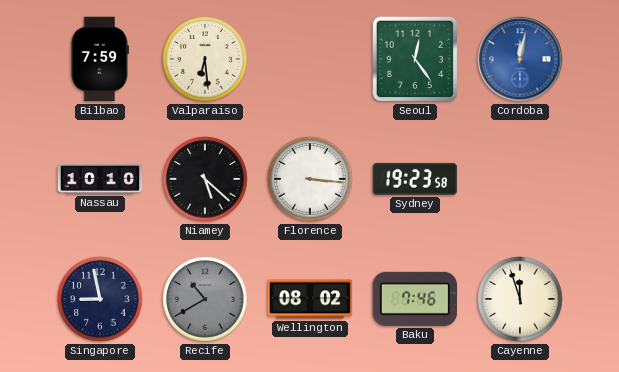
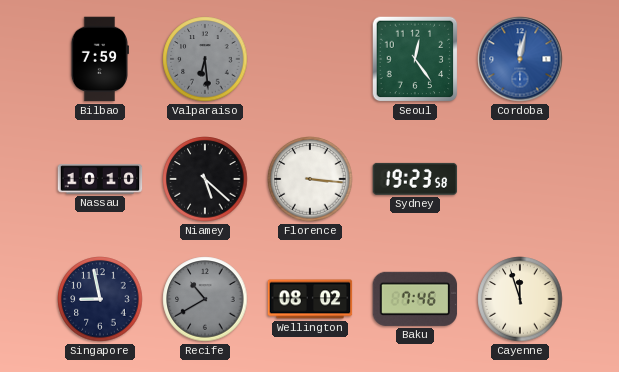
Valparaiso dial: cream -> grey
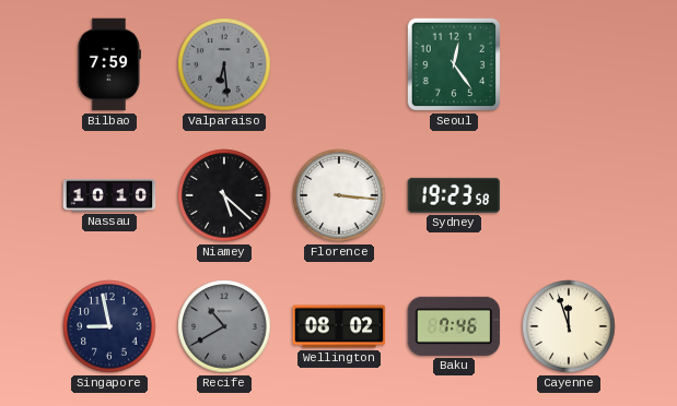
Cordoba: 12:02 -> none
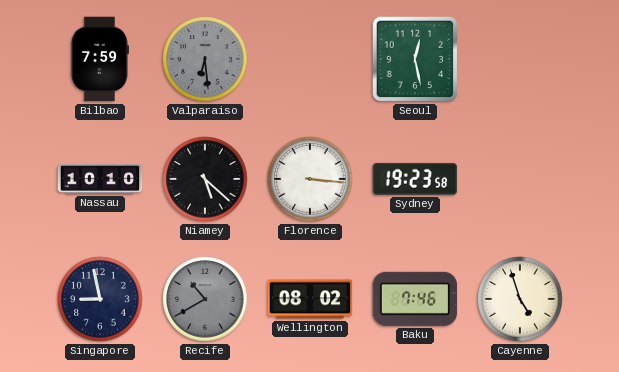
Seoul: 12:24 -> 12:28
Cayenne: 11:57 -> 4:57
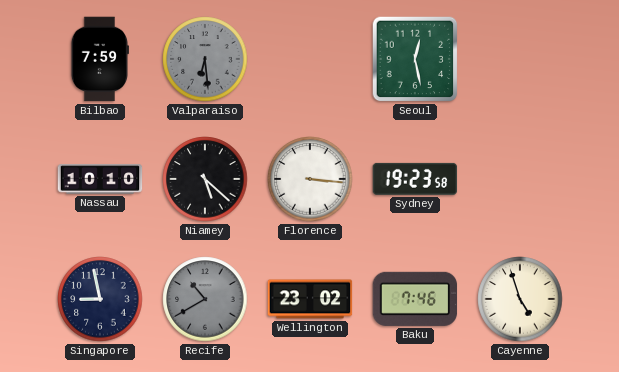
Wellington: 08:02 -> 23:02
